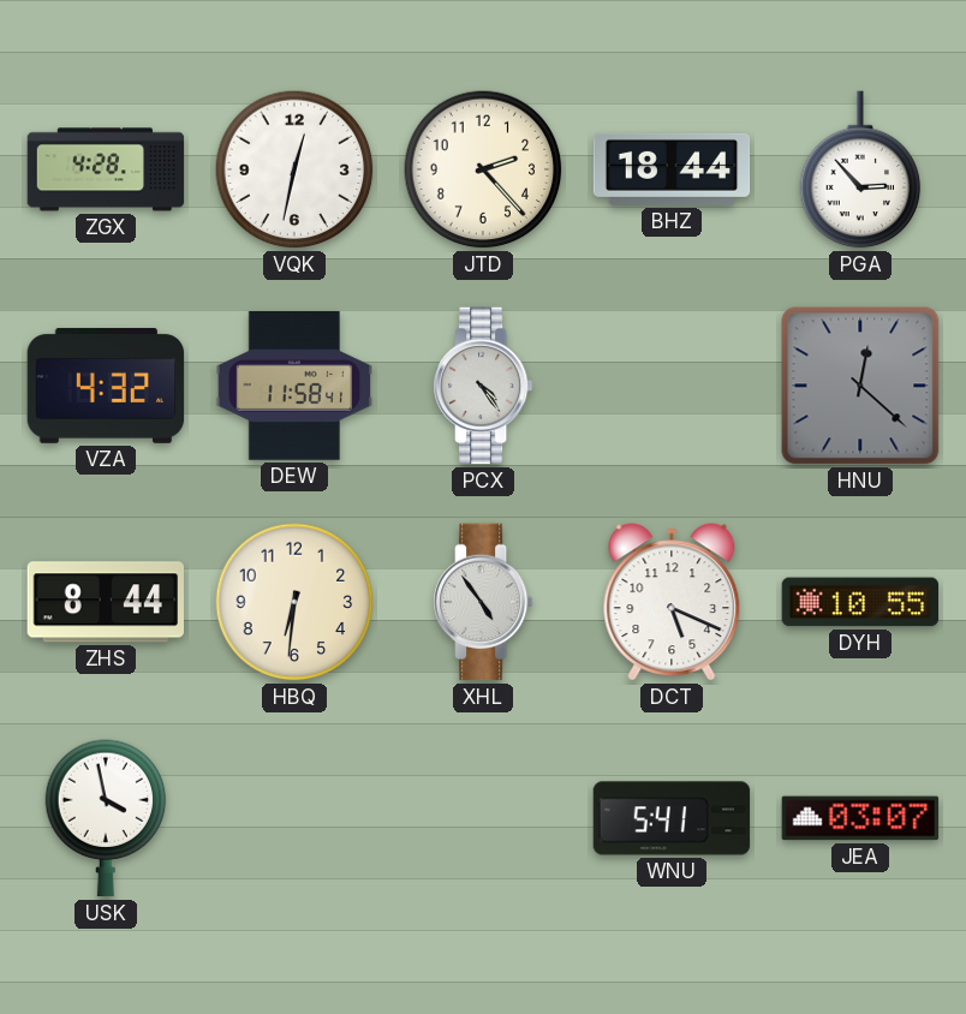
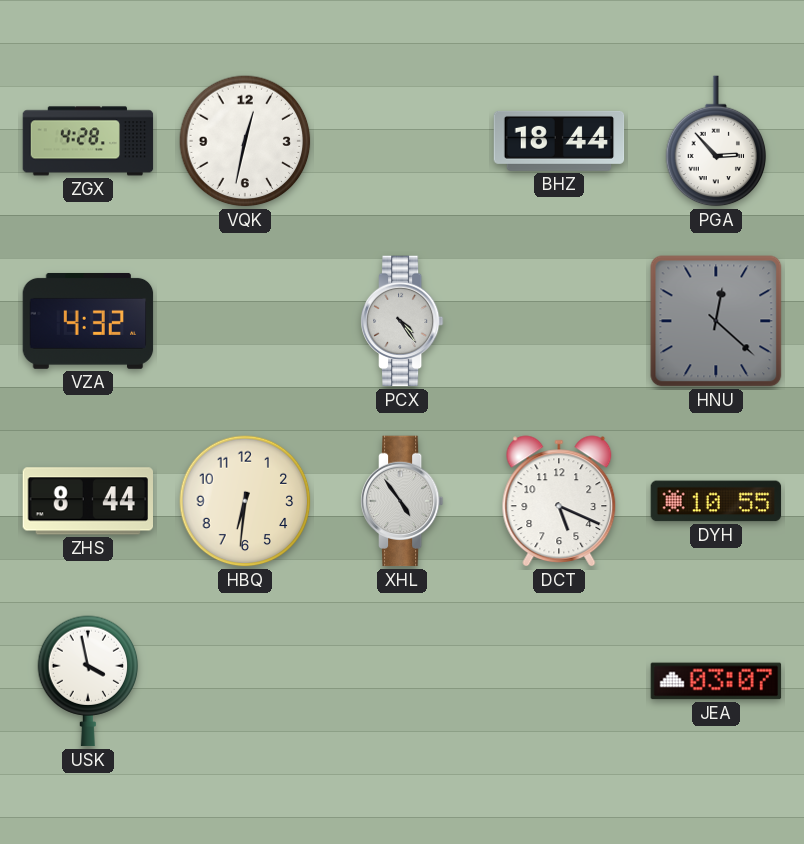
JTD: 2:23 -> none
DEW: 11:58 -> none
WNU: 5:41 -> none
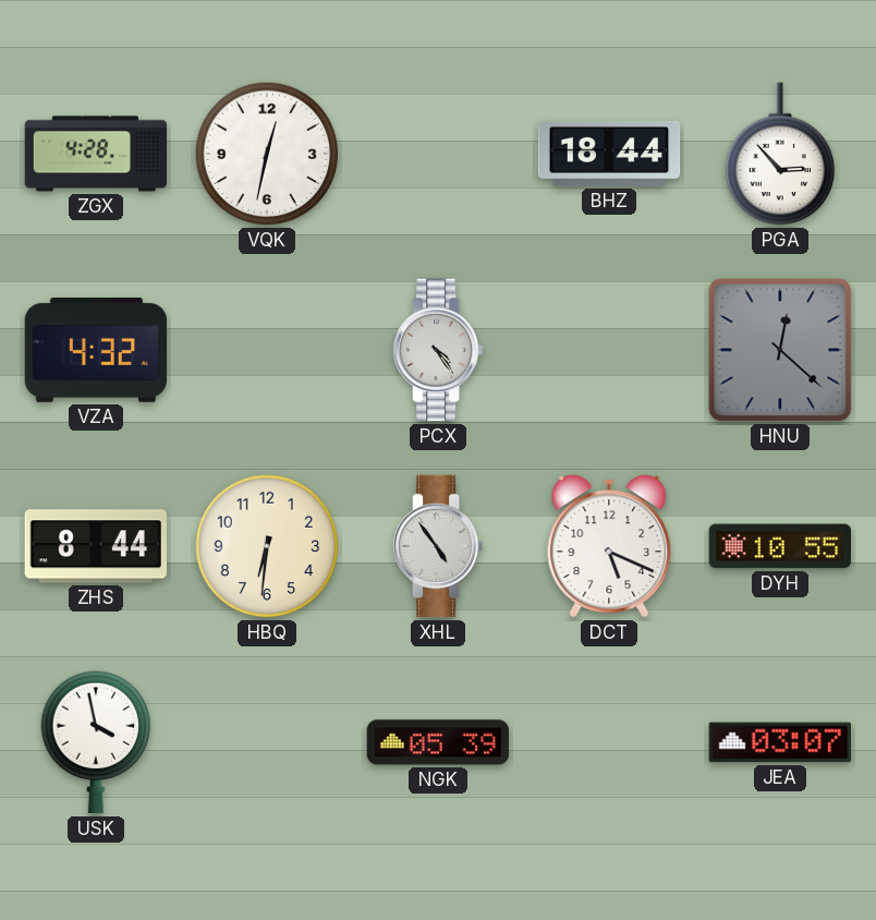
NGK: none -> 05:39
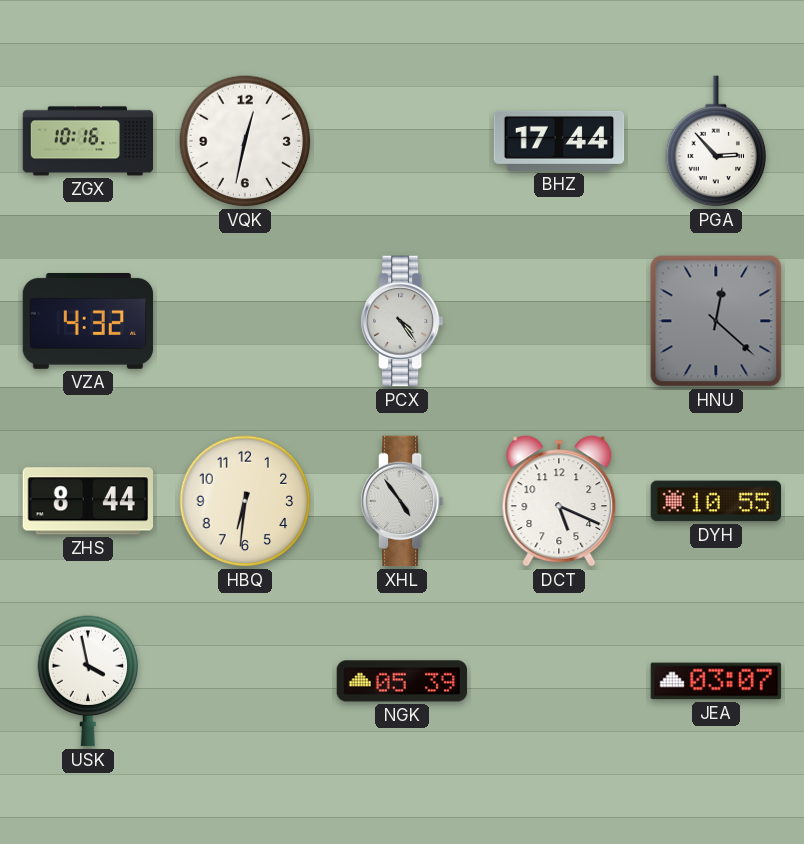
ZGX: 4:28 -> 10:16
BHZ: 18:44 -> 17:44
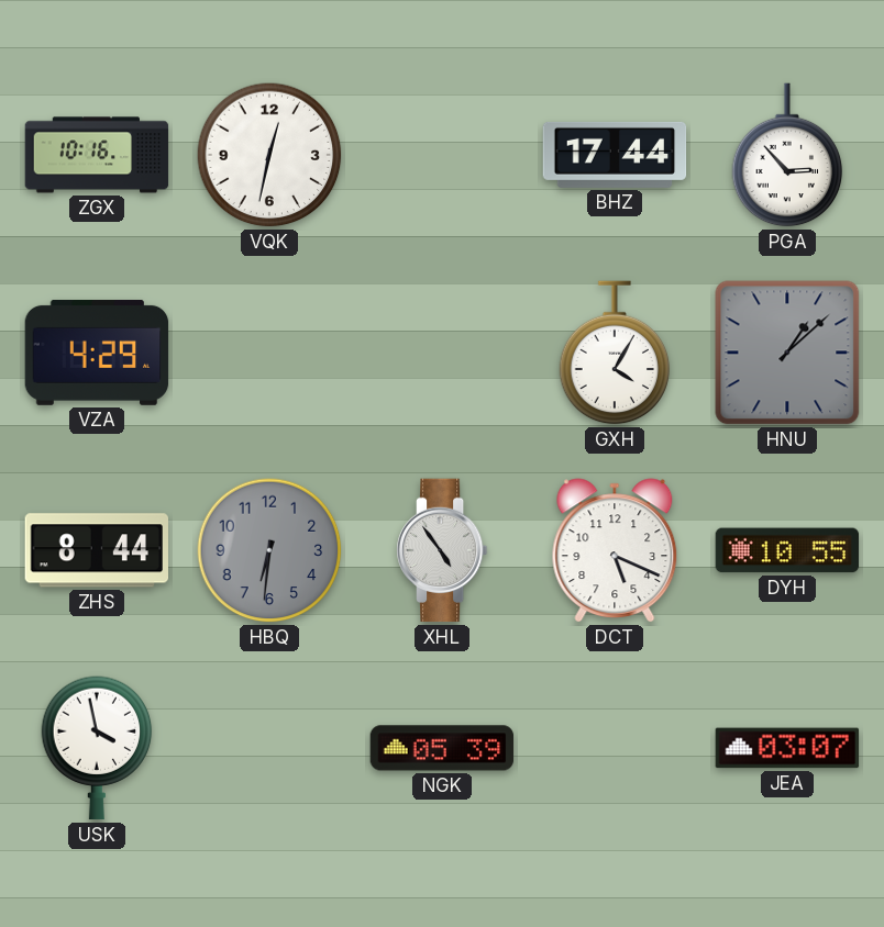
VZA: 4:32 -> 4:29
PCX: 4:24 -> none
GXH: none -> 4:05
HNU: 12:22 -> 1:08
HBQ dial: cream -> grey
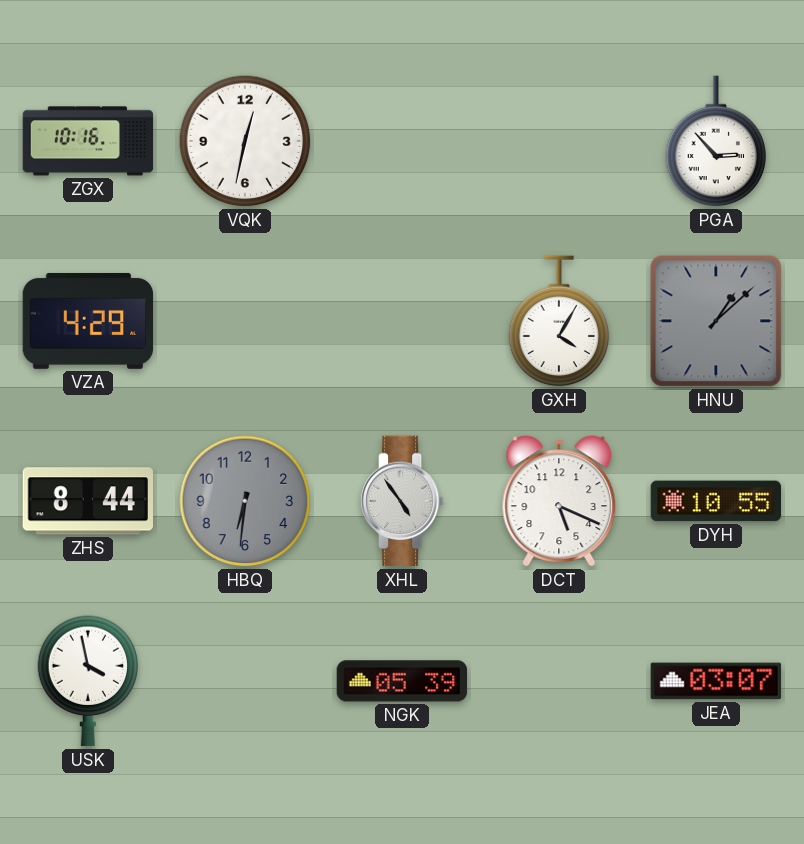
BHZ: 17:44 -> none
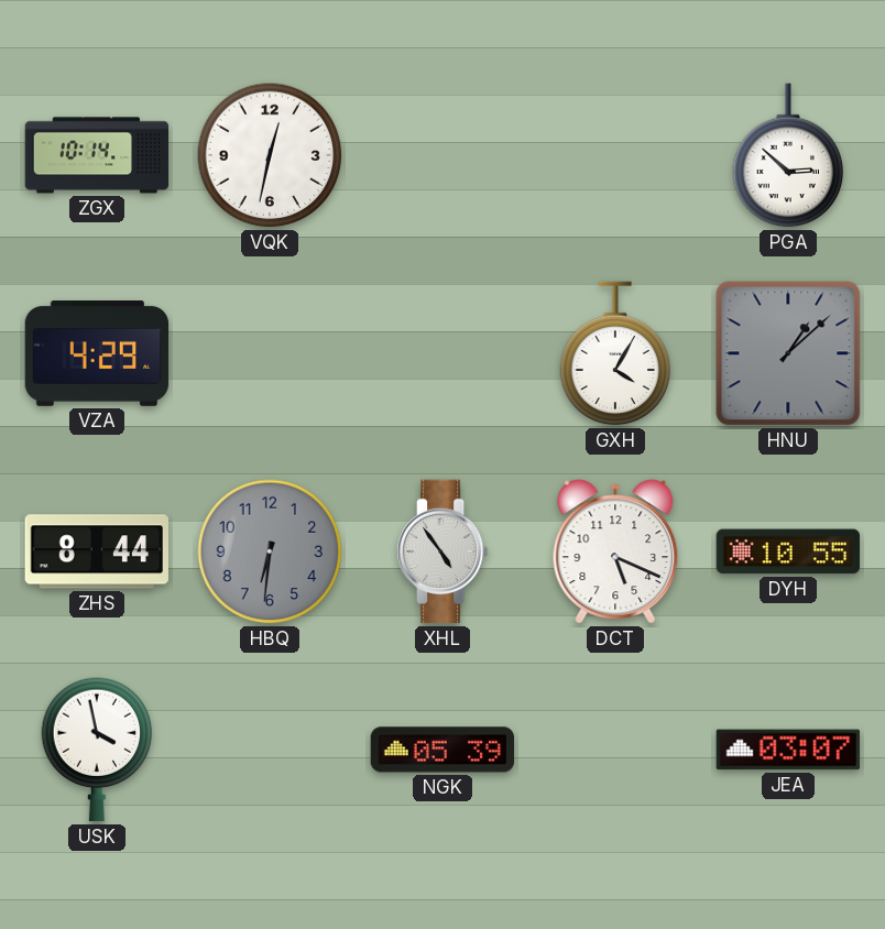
ZGX: 10:16 -> 10:14
PGA: 2:53 -> 2:52
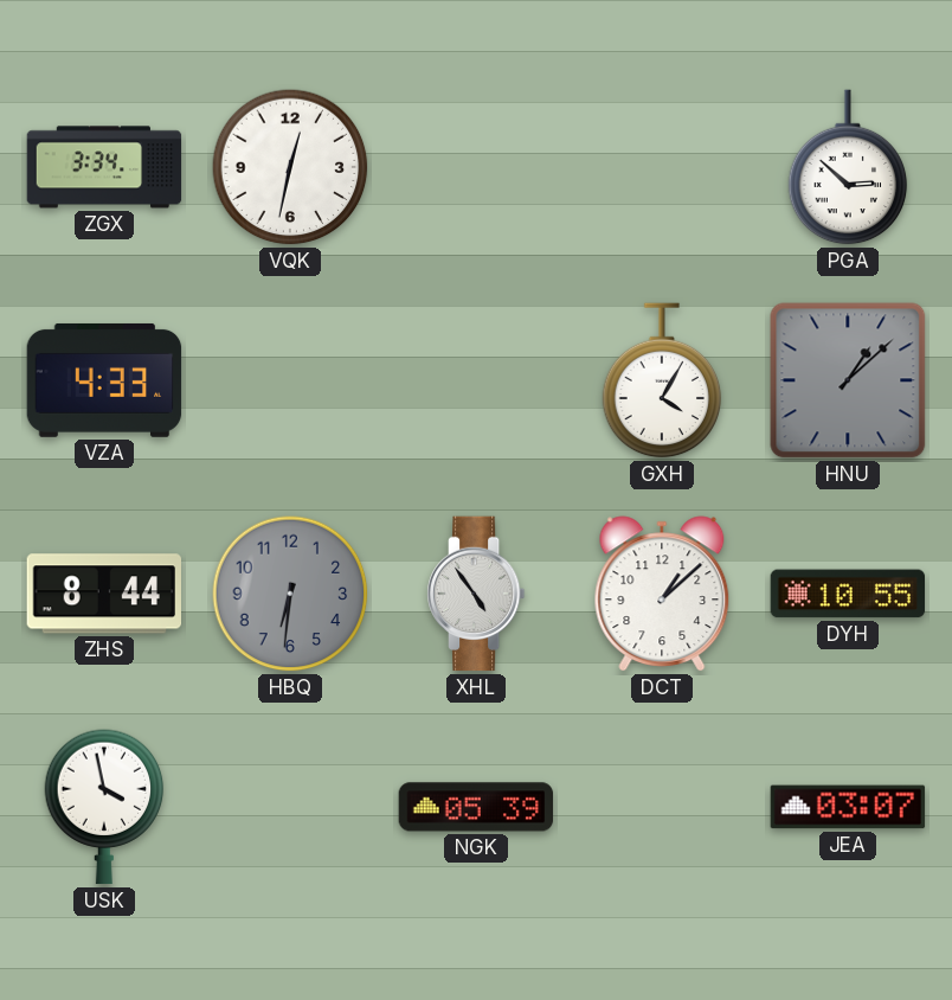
ZGX: 10:14 -> 3:34
VZA: 4:29 -> 4:33
DCT: 5:19 -> 1:08
